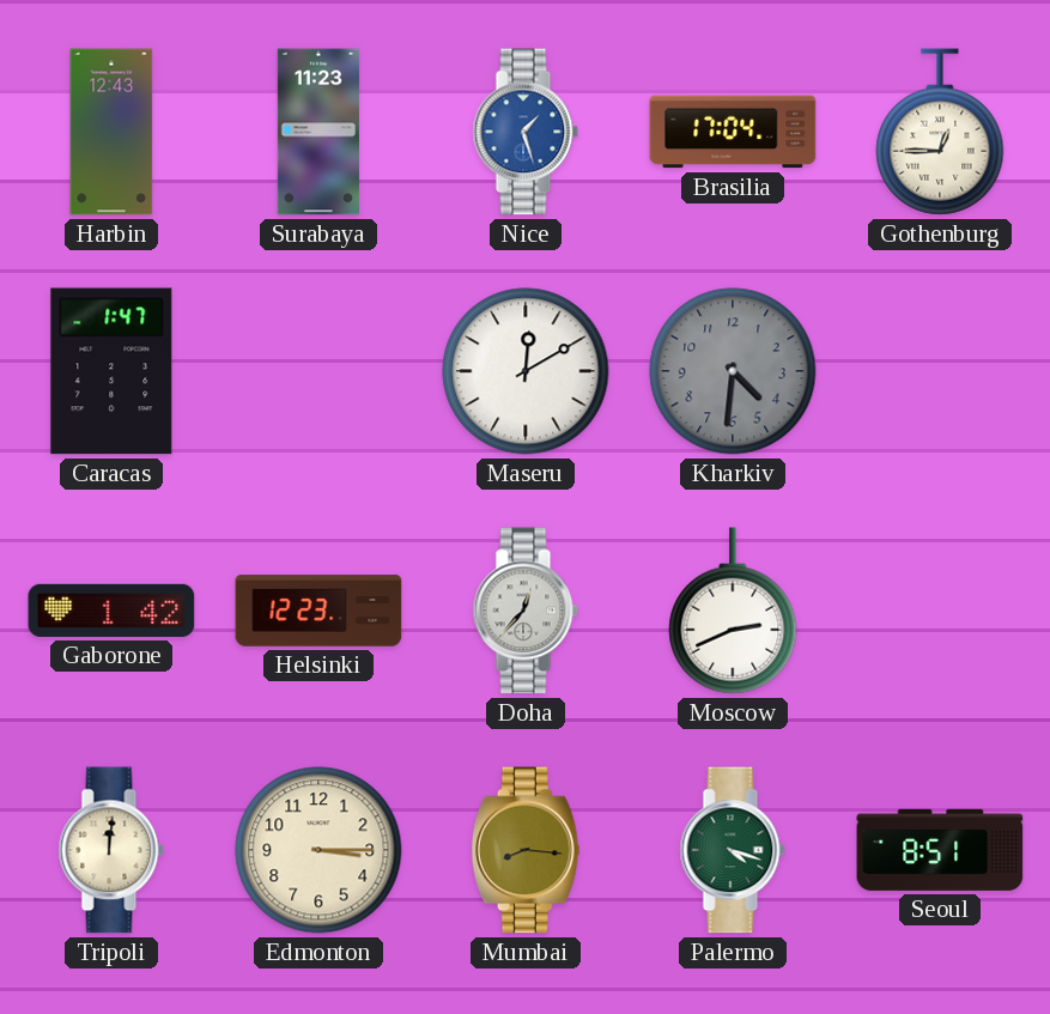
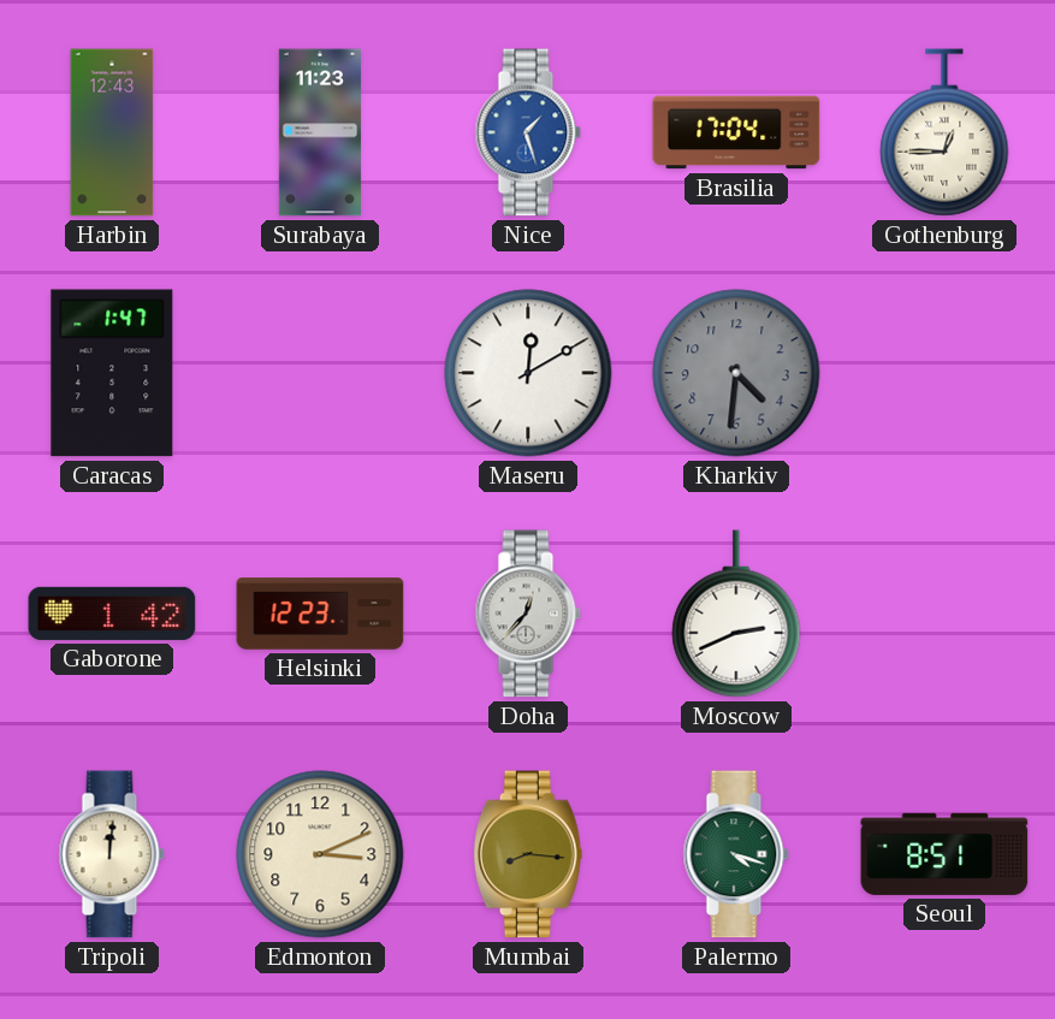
Edmonton: 3:15 -> 3:11
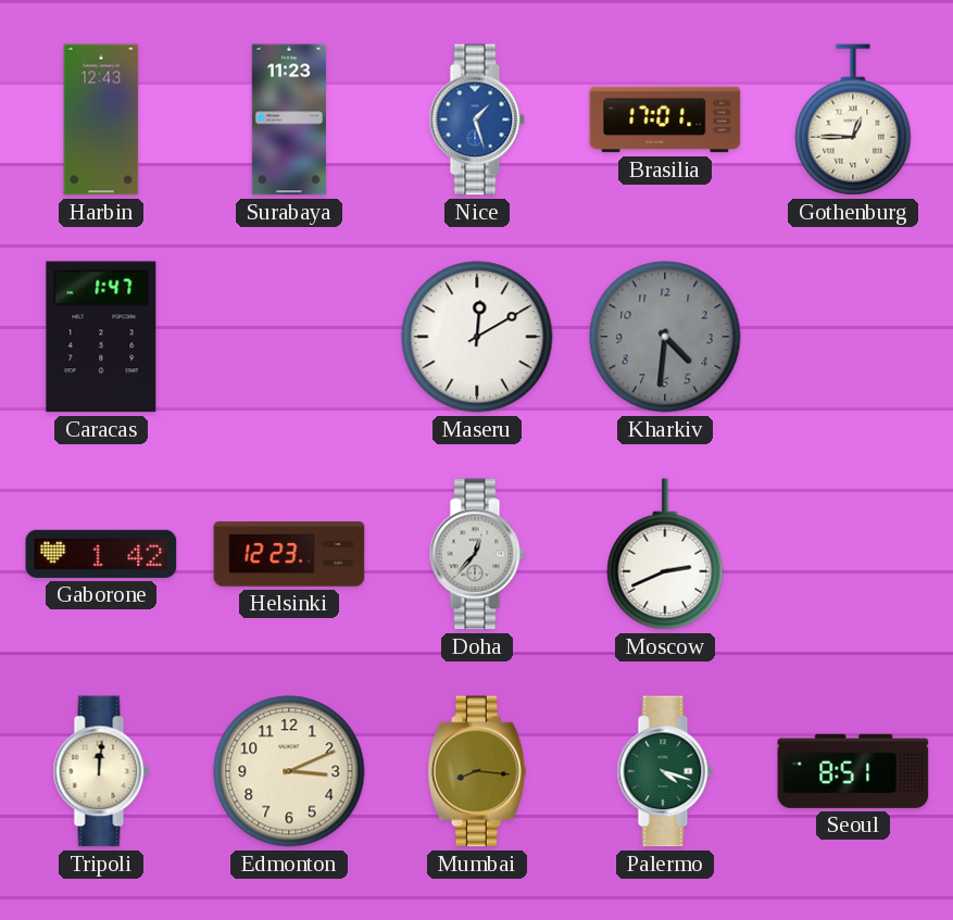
Brasilia: 17:04 -> 17:01
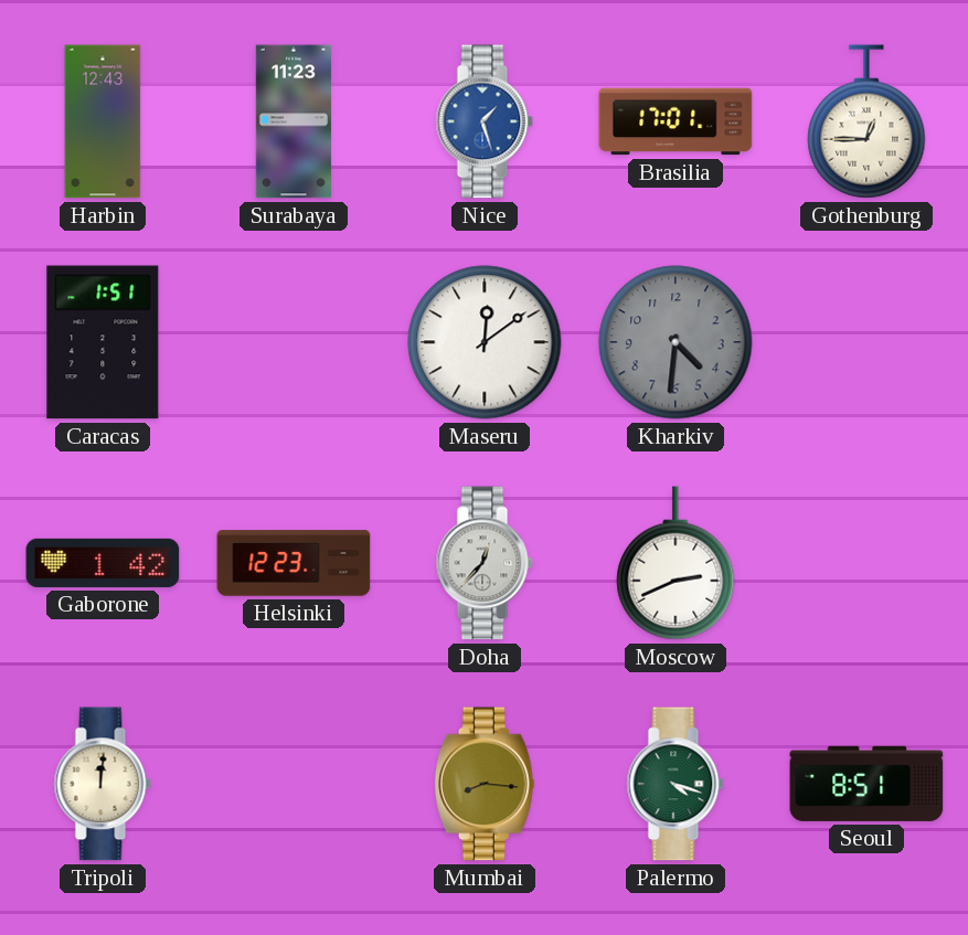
Caracas: 1:47 -> 1:51
Maseru: 12:10 -> 12:09
Edmonton: 3:11 -> none
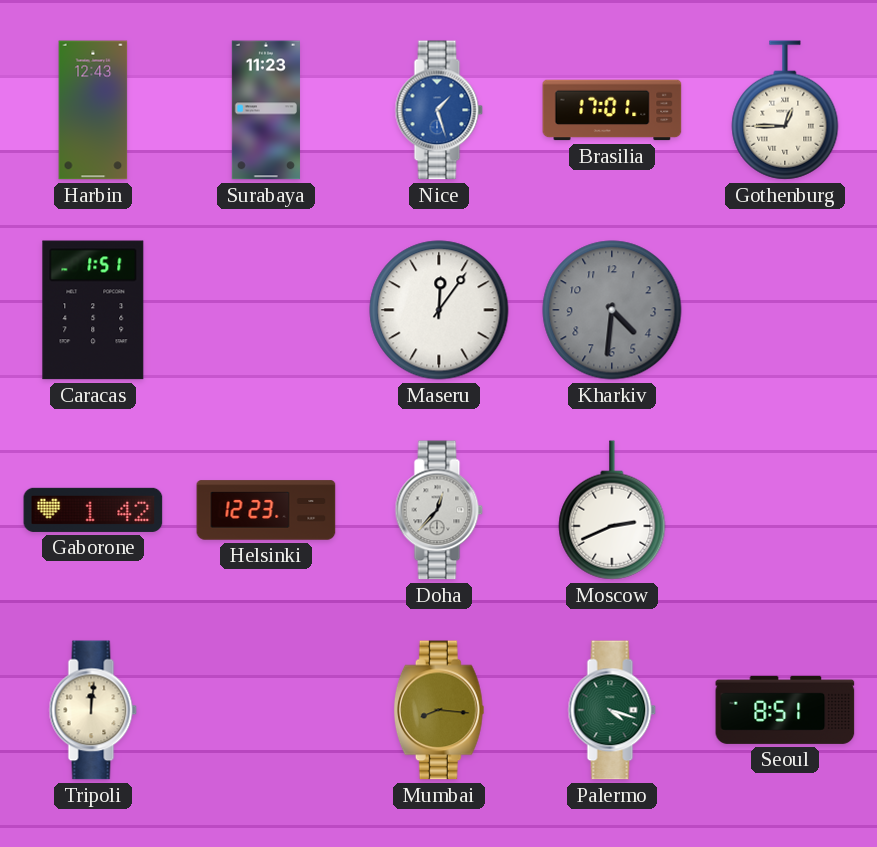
Maseru: 12:09 -> 12:06
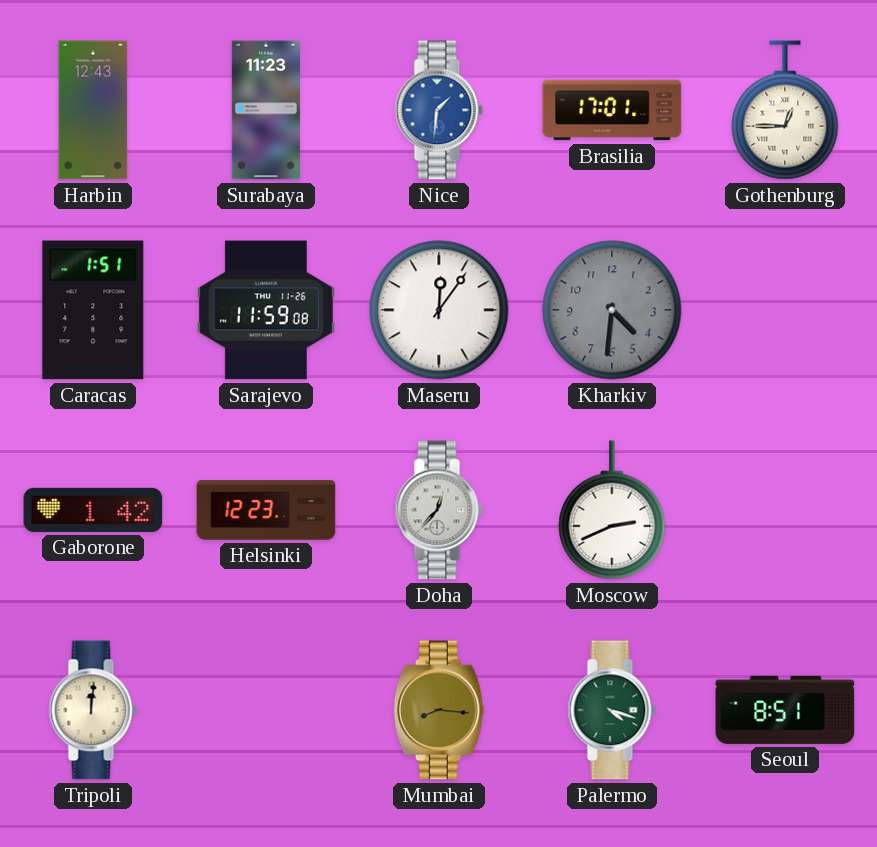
Nice: 1:27 -> 1:31
Sarajevo: none -> 11:59
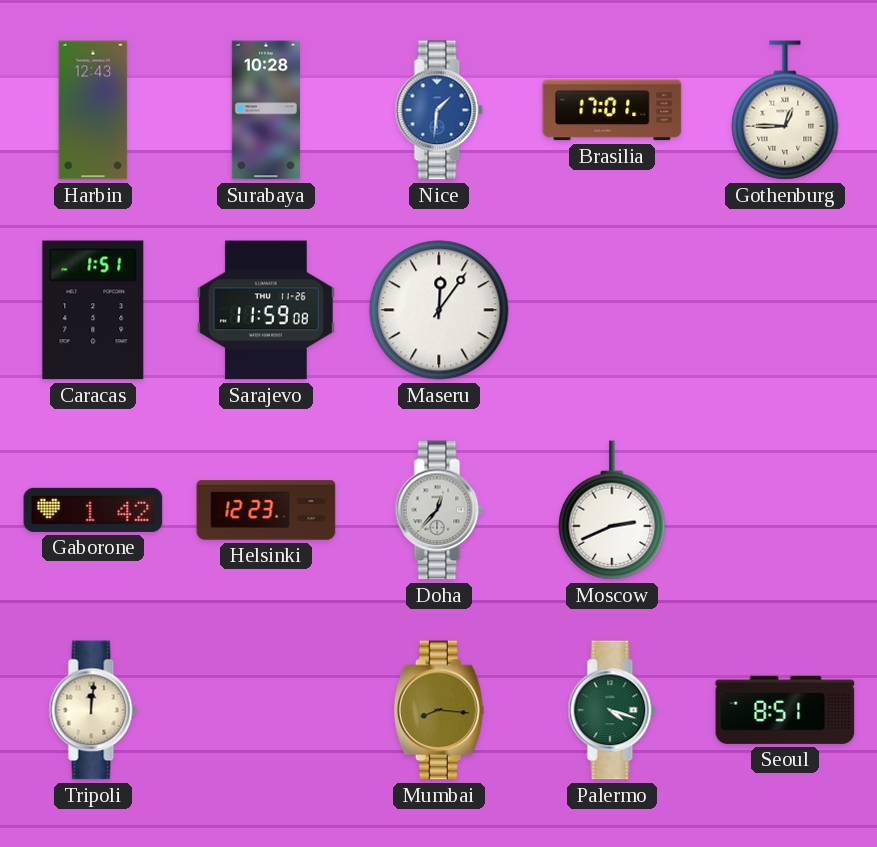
Surabaya: 11:23 -> 10:28
Kharkiv: 4:31 -> none
